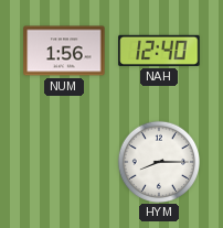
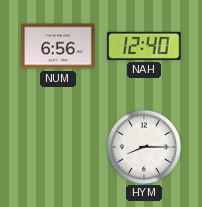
NUM: 1:56 -> 6:56
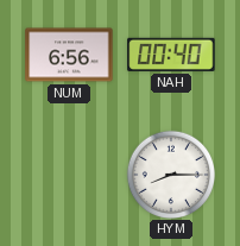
NAH: 12:40 -> 00:40
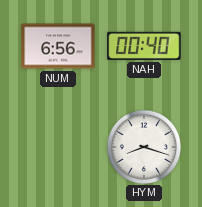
HYM: 8:15 -> 8:18
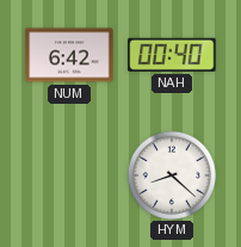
NUM: 6:56 -> 6:42
HYM: 8:18 -> 8:22
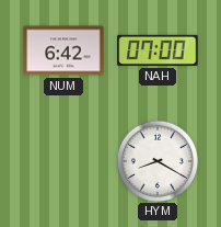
NAH: 00:40 -> 07:00
HYM: 8:22 -> 8:20
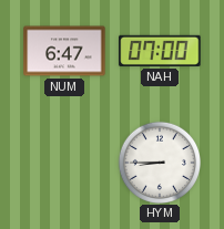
NUM: 6:42 -> 6:47
HYM: 8:20 -> 8:45
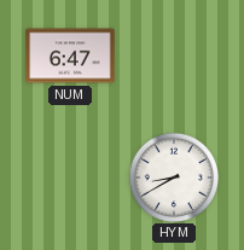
NAH: 07:00 -> none
HYM: 8:45 -> 8:40
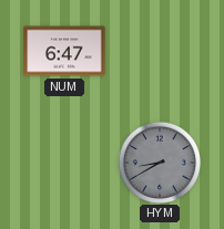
HYM dial: white -> grey
